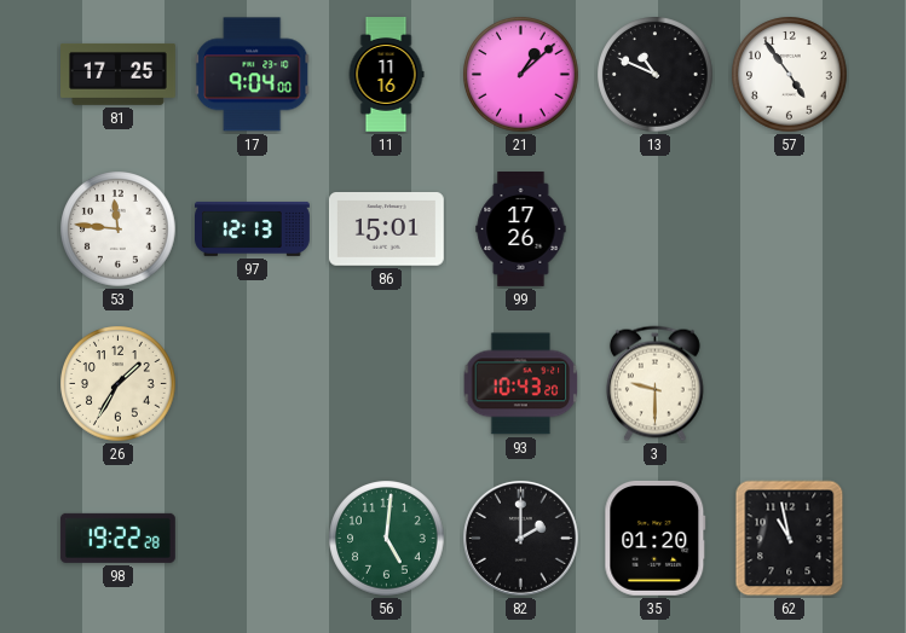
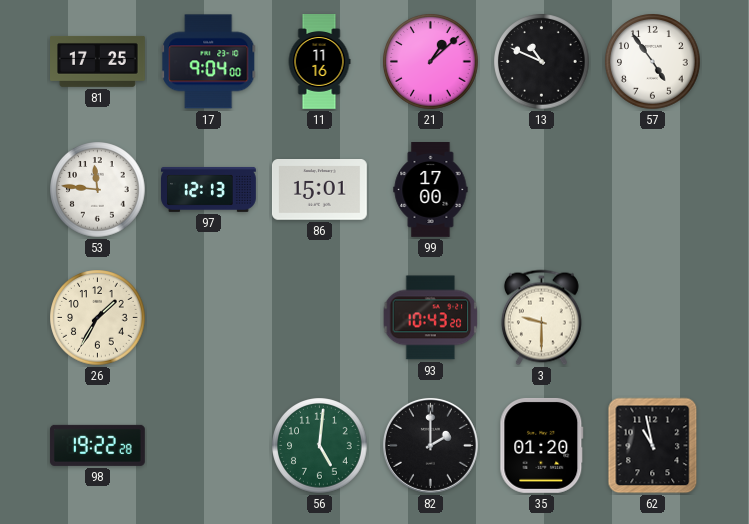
99: 17:26 -> 17:00
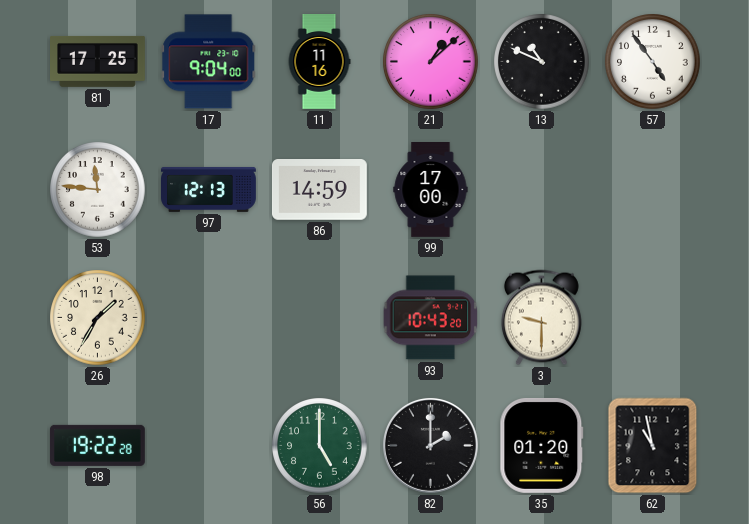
86: 15:01 -> 14:59
56: 5:01 -> 5:00
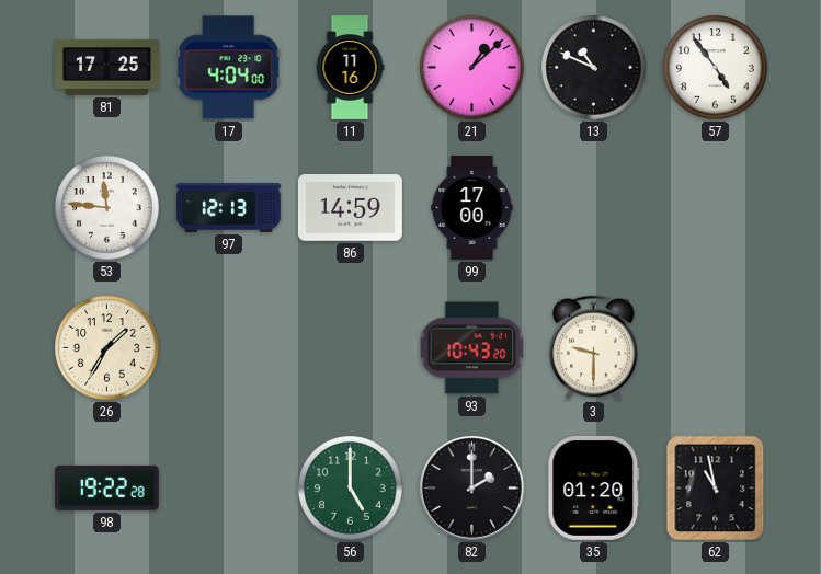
17: 9:04 -> 4:04
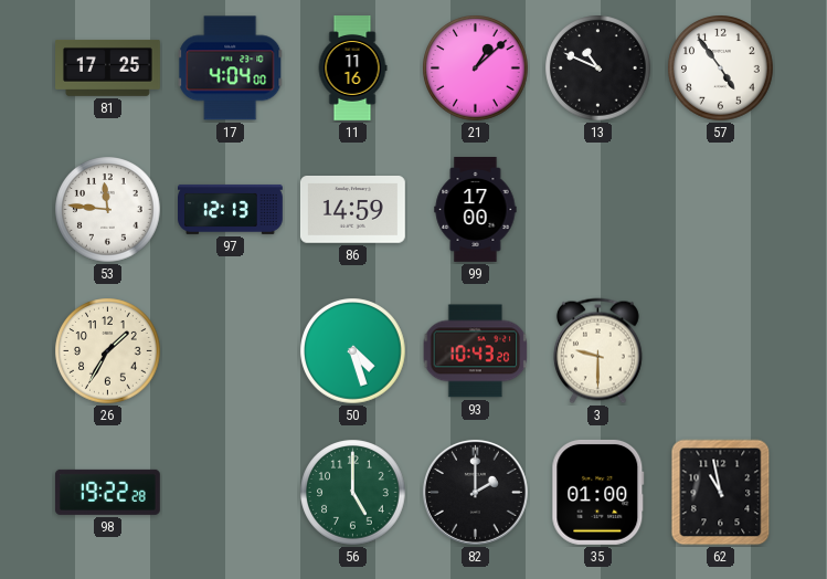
50: none -> 4:27
35: 01:20 -> 01:00
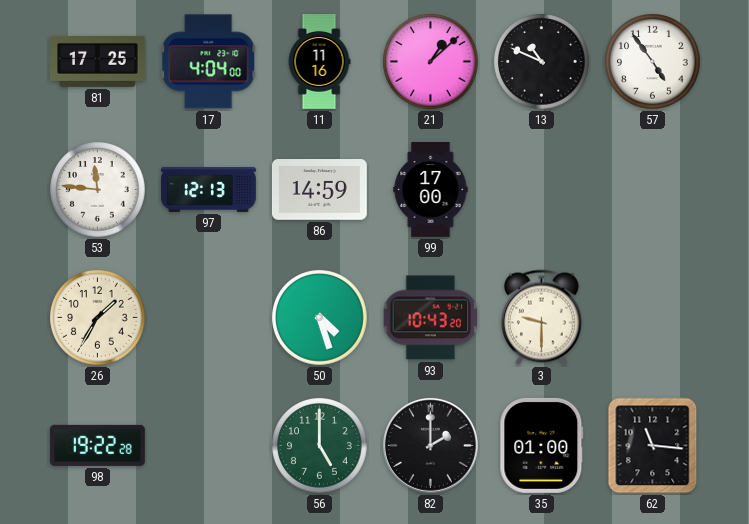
62: 10:58 -> 11:16
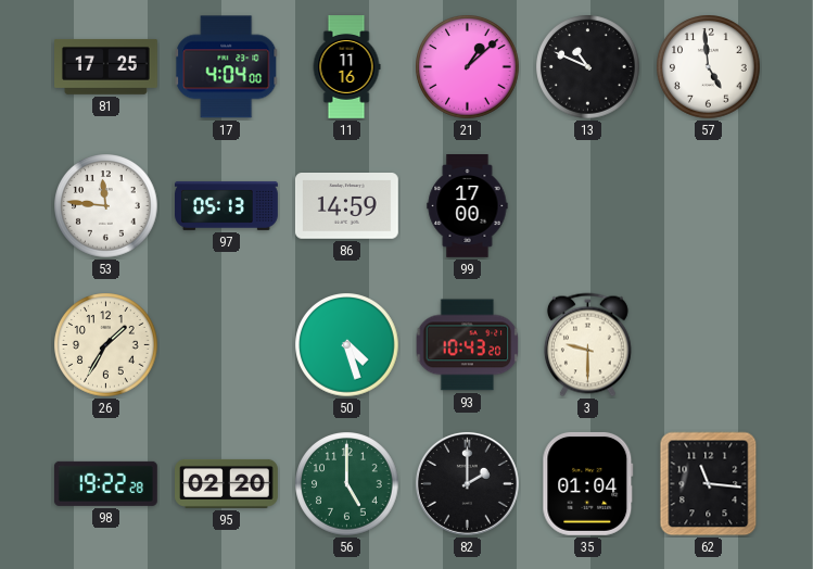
57: 4:54 -> 4:59
97: 12:13 -> 05:13
95: none -> 02:20
35: 01:00 -> 01:04
